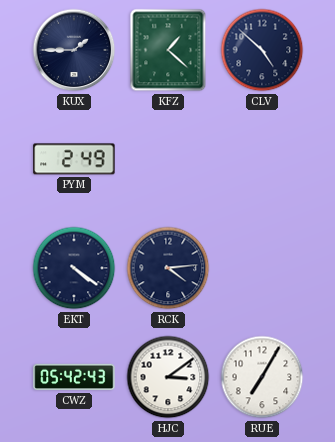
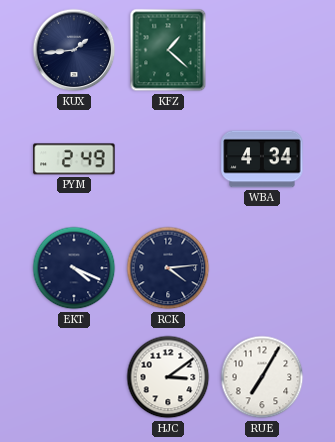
KUX: 1:45 -> 1:44
CLV: 4:52 -> none
WBA: none -> 4:34
EKT: 4:21 -> 4:19
CWZ: 05:42 -> none
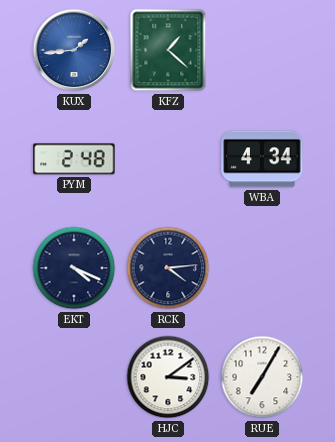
KUX dial: navy -> blue
PYM: 2:49 -> 2:48
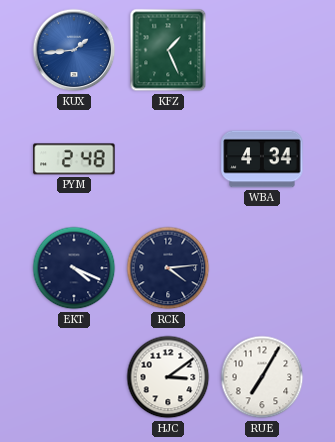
KFZ: 1:22 -> 1:26
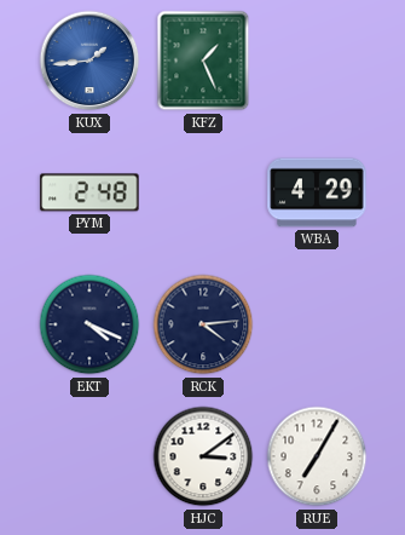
WBA: 4:34 -> 4:29
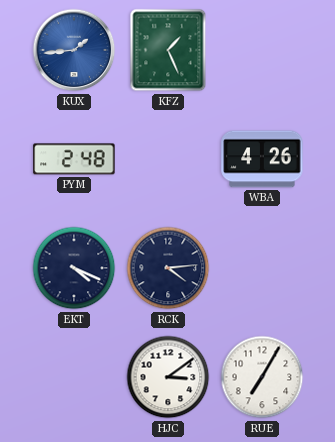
WBA: 4:29 -> 4:26
